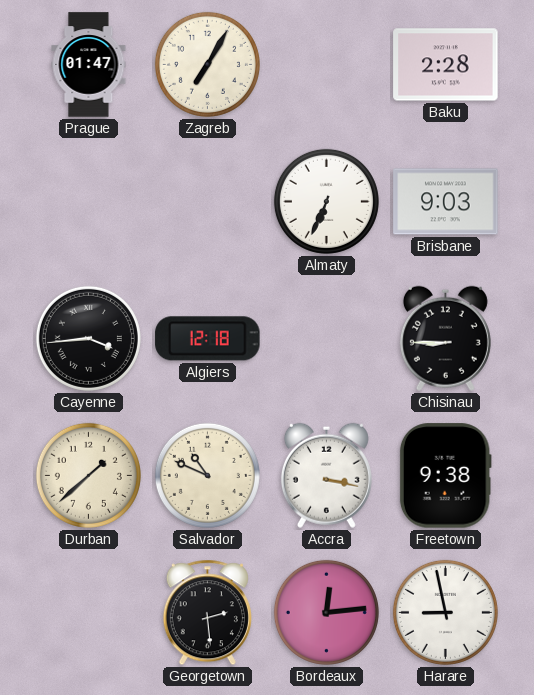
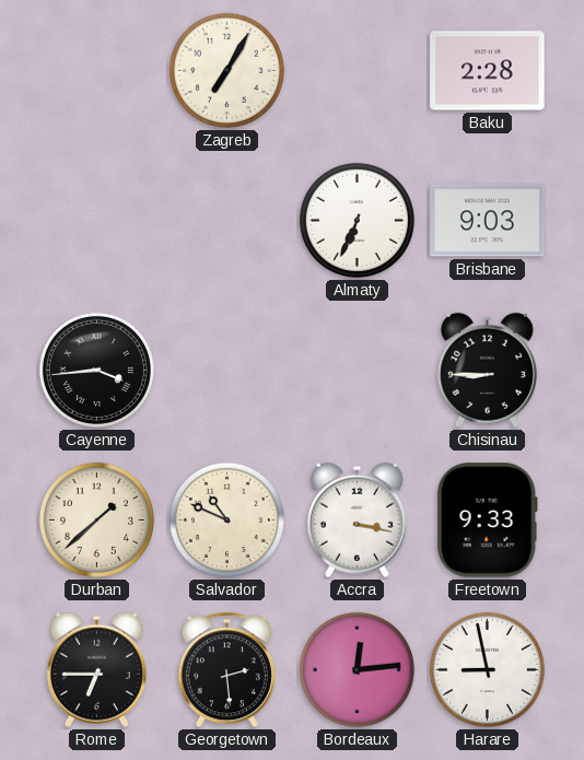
Prague: 01:47 -> none
Algiers: 12:18 -> none
Freetown: 9:38 -> 9:33
Rome: none -> 6:45
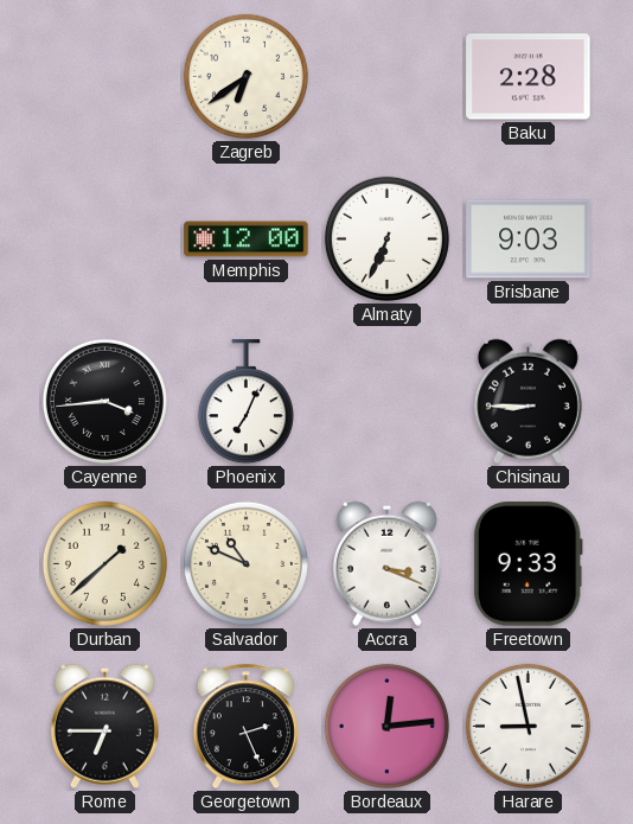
Zagreb: 7:05 -> 6:39
Memphis: none -> 12:00
Phoenix: none -> 7:04
Accra: 3:17 -> 3:19
Georgetown: 2:29 -> 2:26
